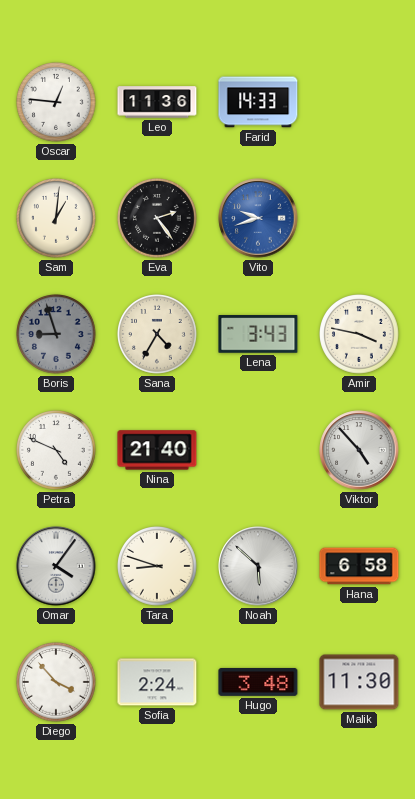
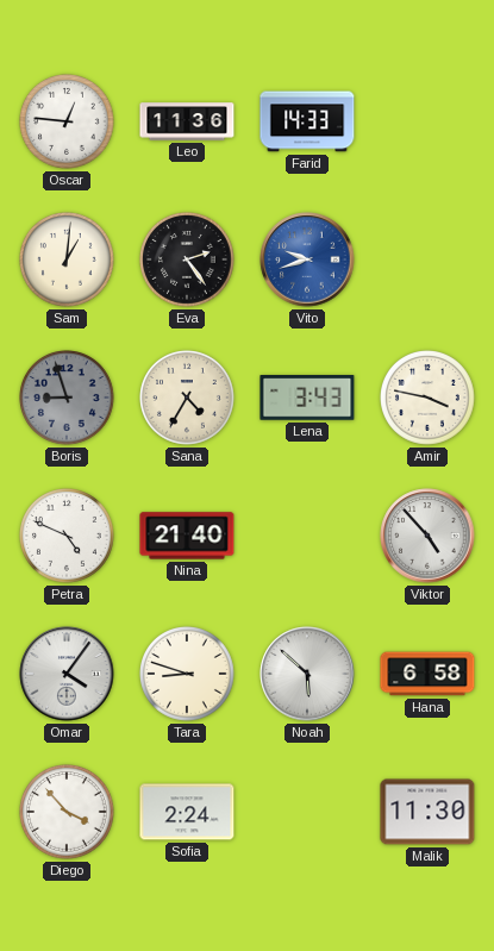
Hugo: 3:48 -> none
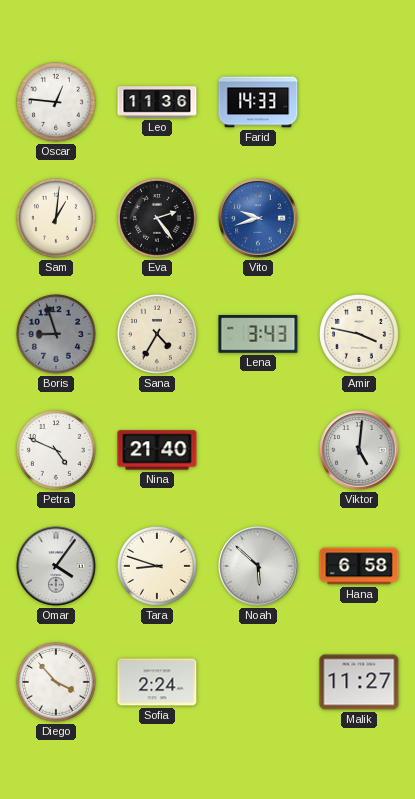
Viktor: 4:53 -> 5:01
Malik: 11:30 -> 11:27
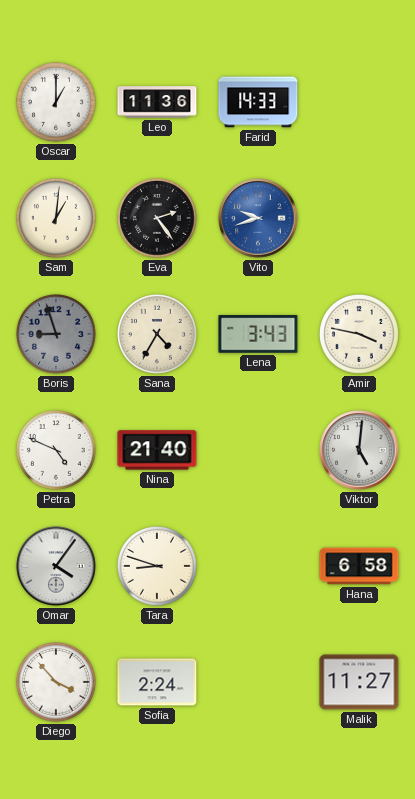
Oscar: 12:46 -> 1:00
Noah: 5:52 -> none
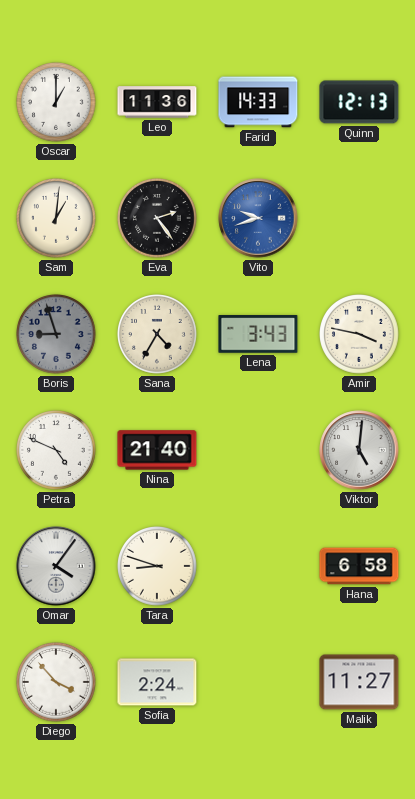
Quinn: none -> 12:13
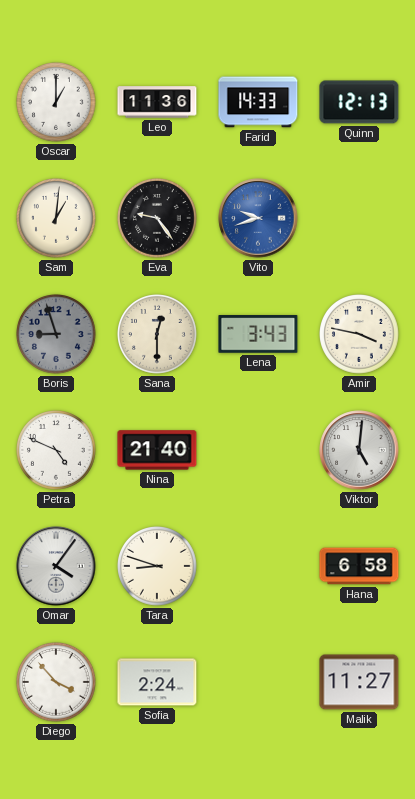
Eva: 2:24 -> 9:24
Sana: 4:35 -> 12:30
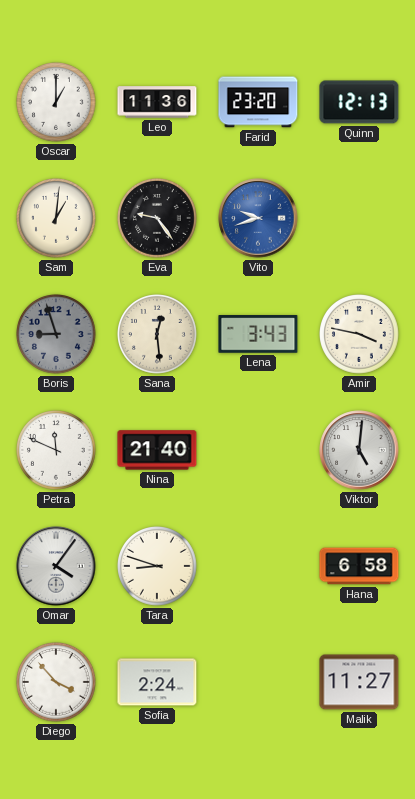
Farid: 14:33 -> 23:20
Sana: 12:30 -> 12:29
Petra: 4:49 -> 11:49
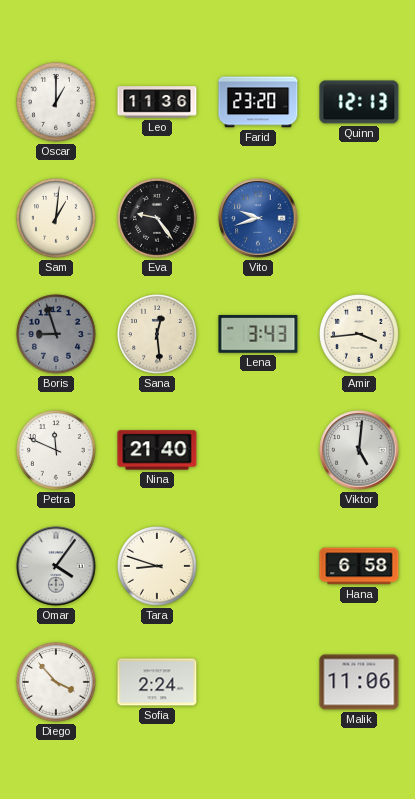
Amir: 3:47 -> 3:44
Malik: 11:27 -> 11:06
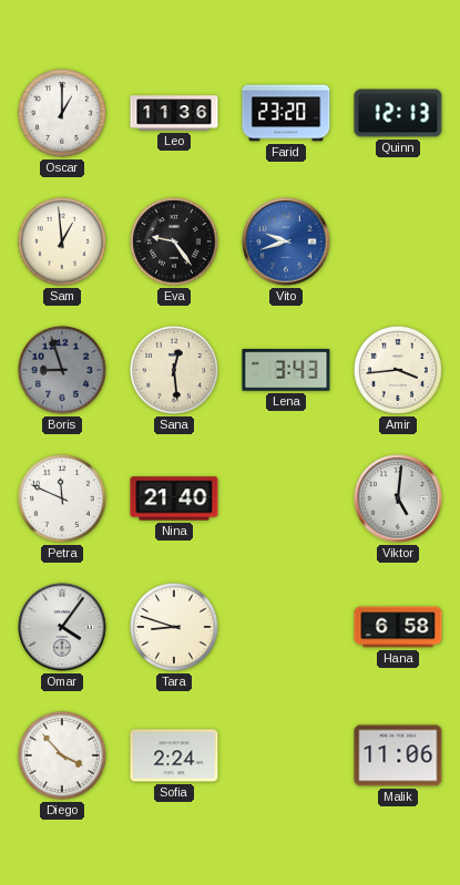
Sam: 1:01 -> 12:59
